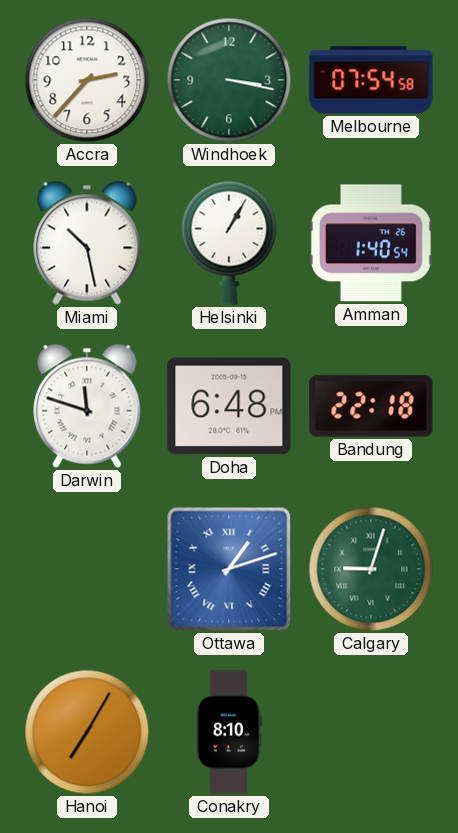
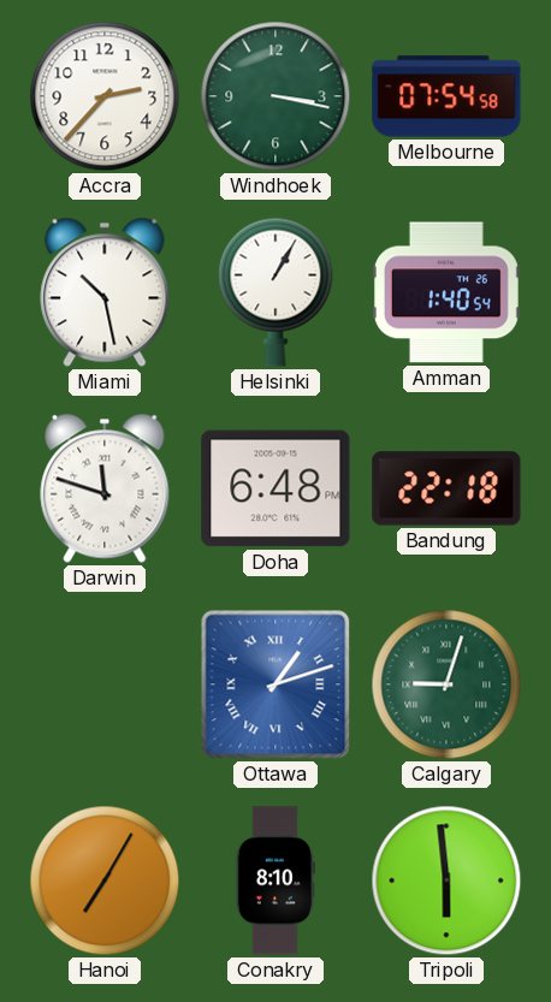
Tripoli: none -> 5:59
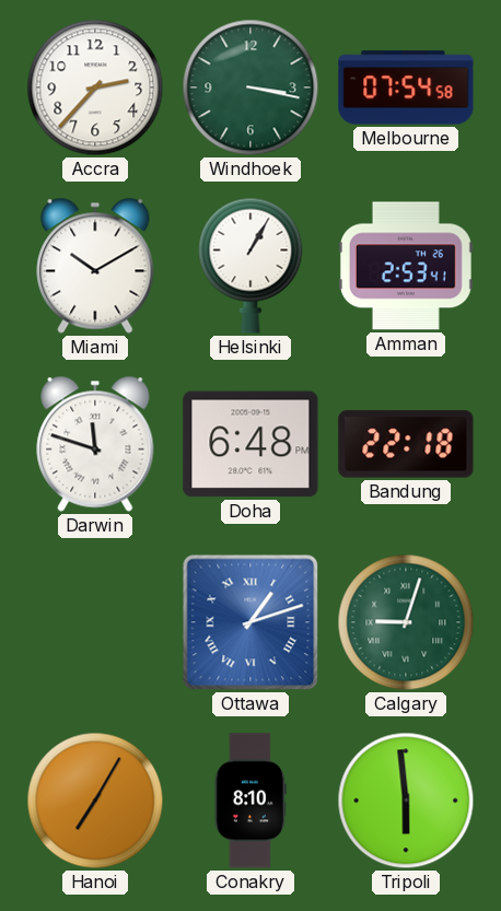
Miami: 10:28 -> 10:10
Amman: 1:40 -> 2:53
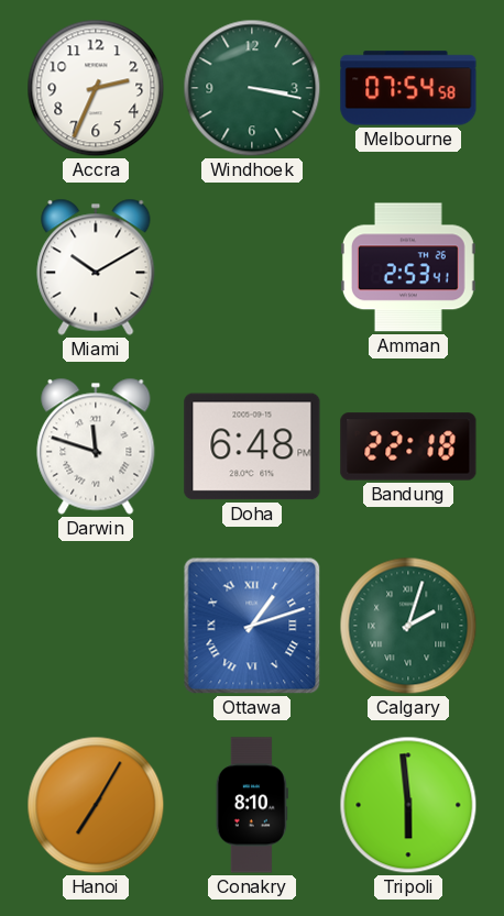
Accra: 2:37 -> 2:34
Helsinki: 1:05 -> none
Calgary: 9:03 -> 2:03
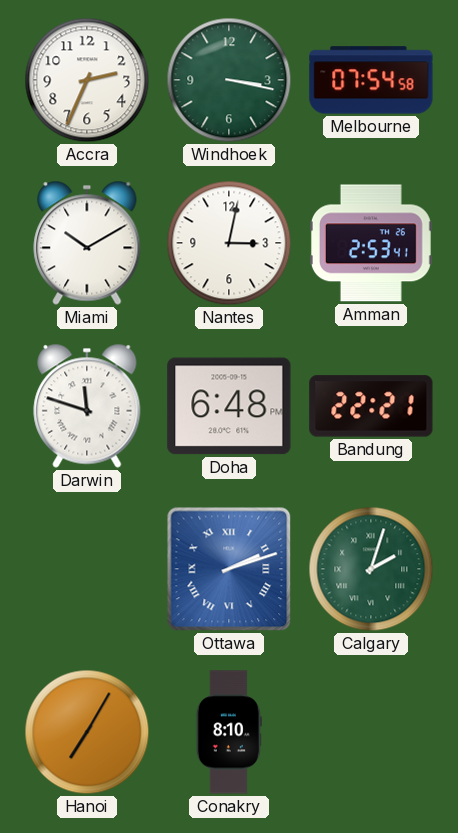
Nantes: none -> 3:02
Bandung: 22:18 -> 22:21
Ottawa: 1:12 -> 2:12
Tripoli: 5:59 -> none
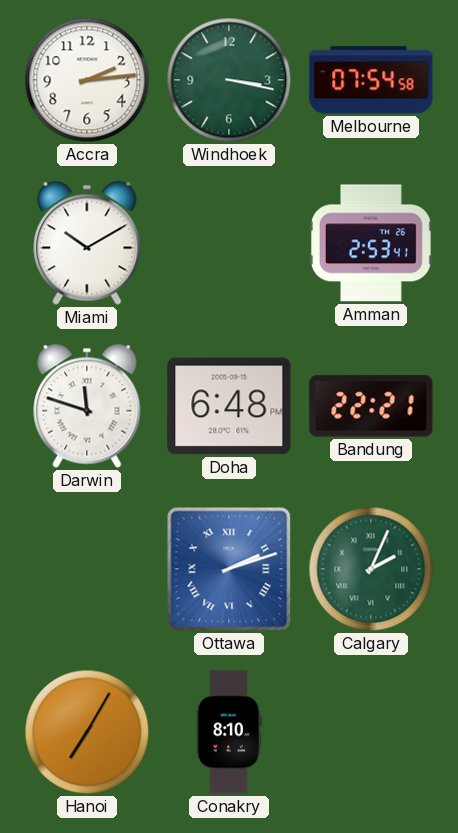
Accra: 2:34 -> 2:14
Nantes: 3:02 -> none
Calgary: 2:03 -> 2:04
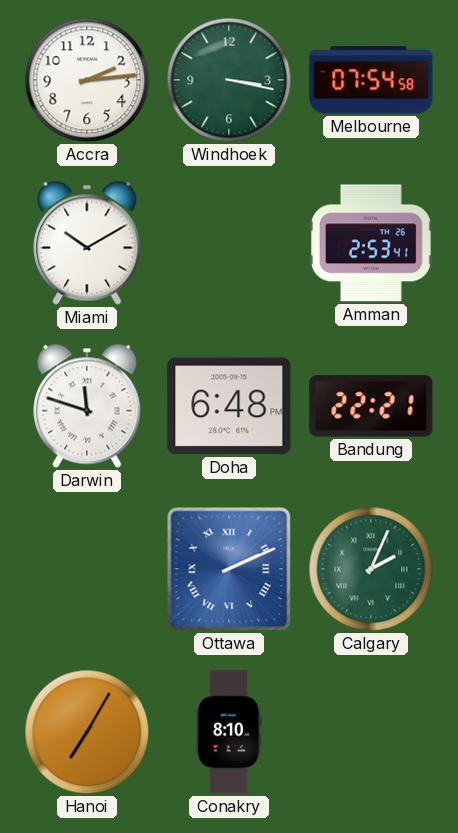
Ottawa: 2:12 -> 2:11
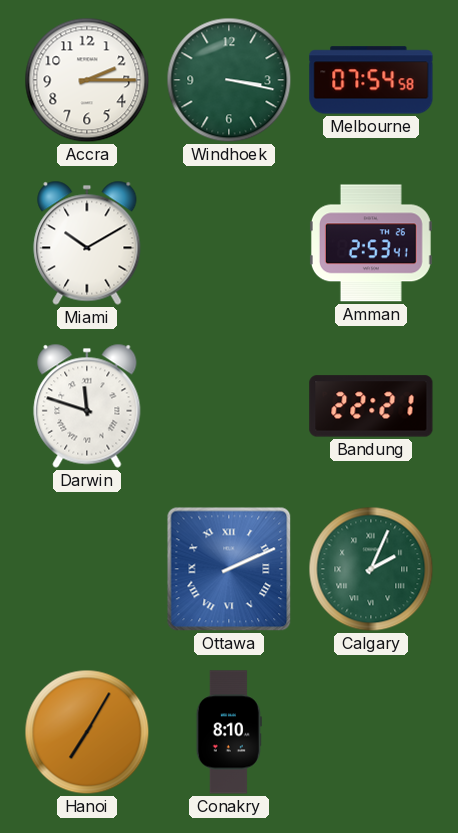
Accra: 2:14 -> 2:15
Doha: 6:48 -> none
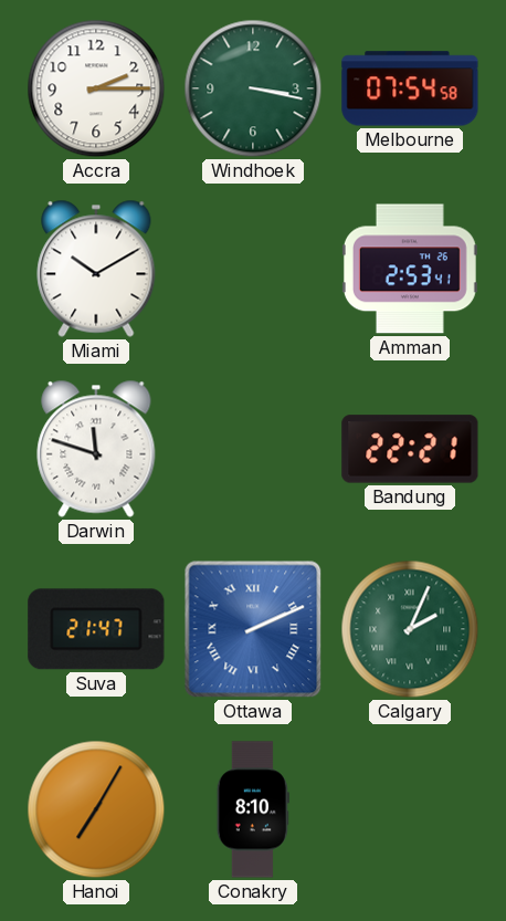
Suva: none -> 21:47
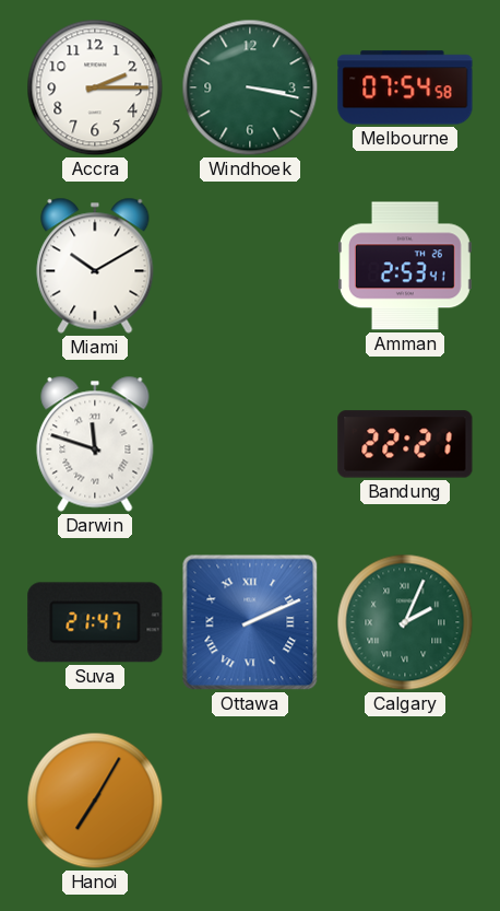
Conakry: 8:10 -> none
